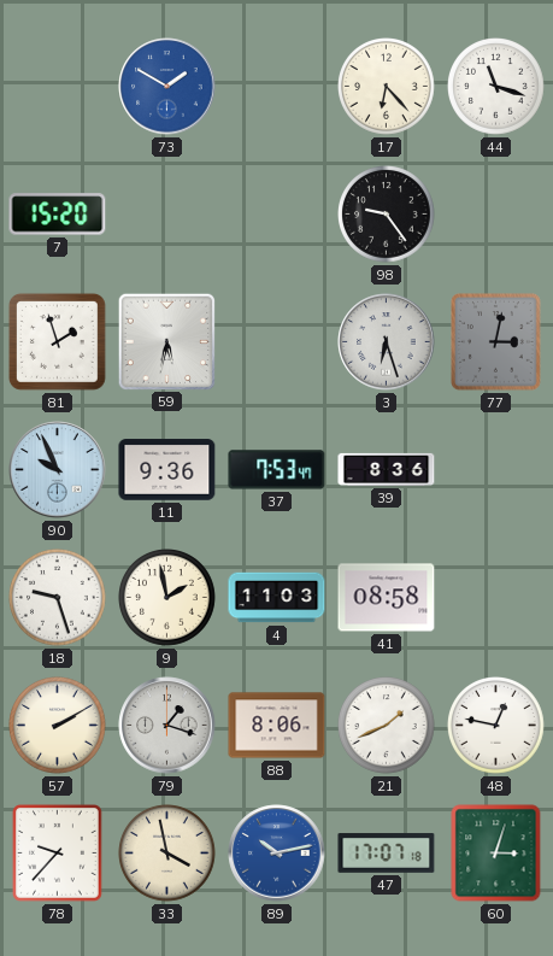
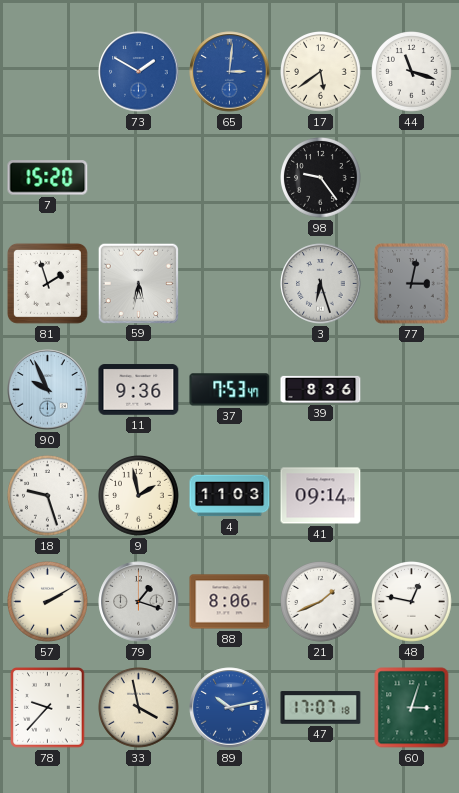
65: none -> 3:01
17: 6:23 -> 5:39
41: 08:58 -> 09:14
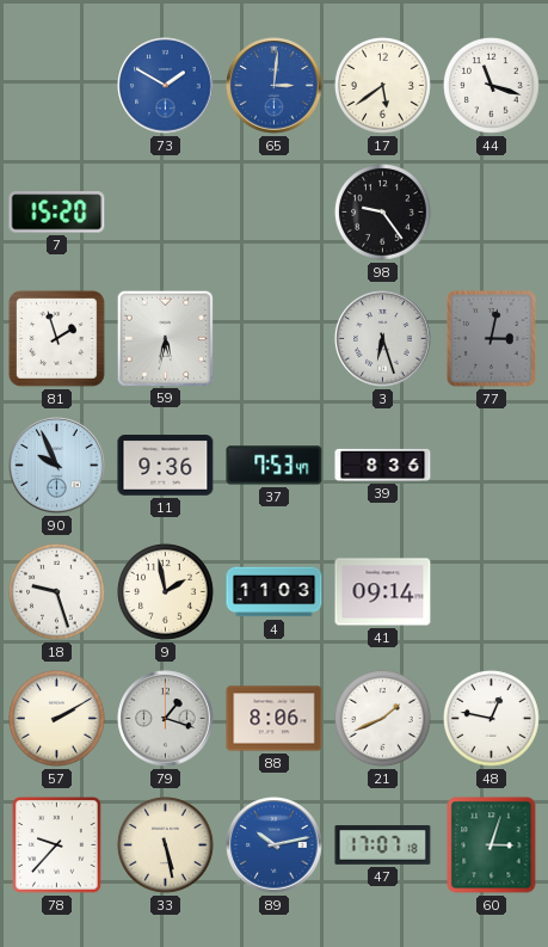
33: 3:58 -> 5:28
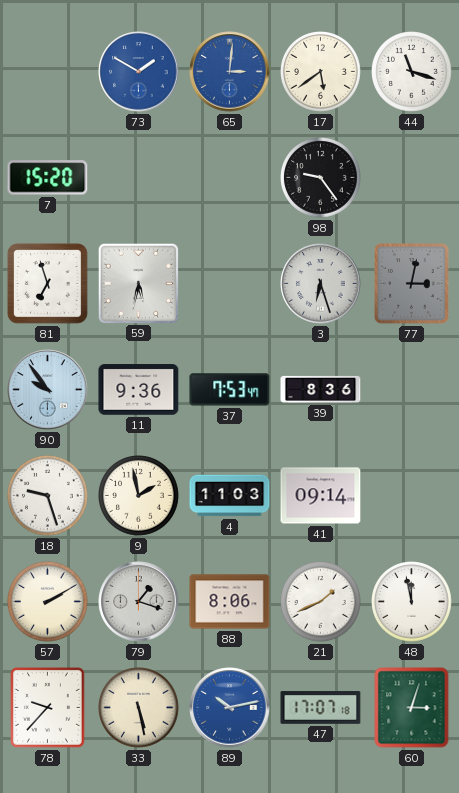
81: 1:57 -> 6:57
90: 9:56 -> 9:54
48: 12:47 -> 11:58
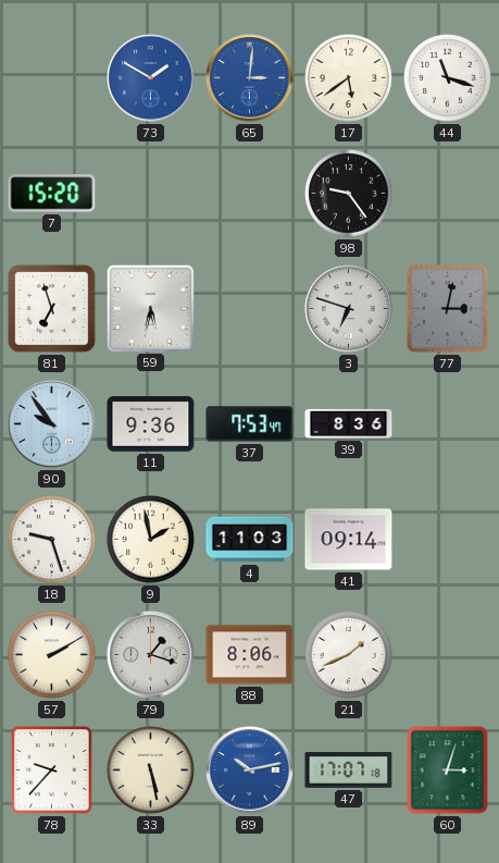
3: 6:27 -> 6:48
48: 11:58 -> none
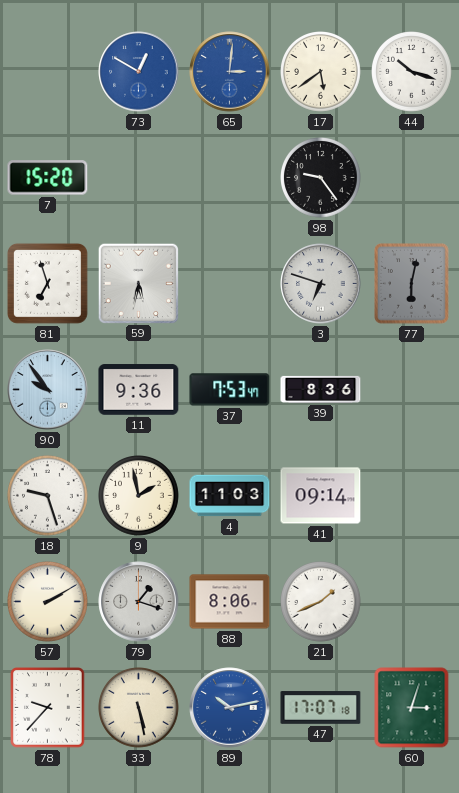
73: 1:50 -> 12:50
44: 11:18 -> 10:18
77: 3:02 -> 6:02
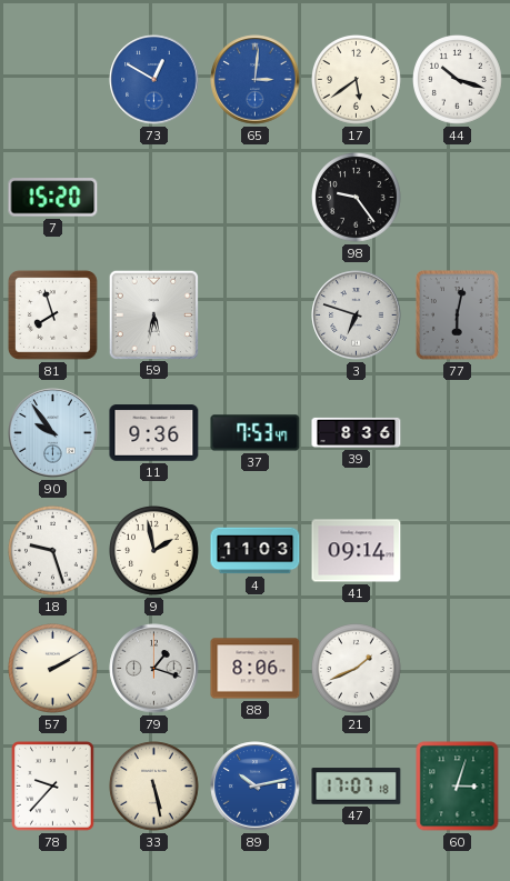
81: 6:57 -> 7:57
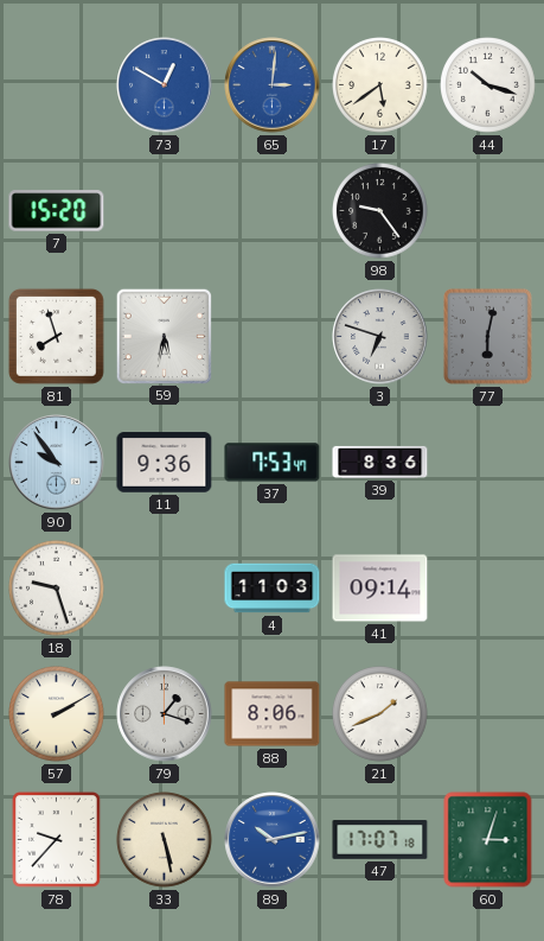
9: 1:58 -> none
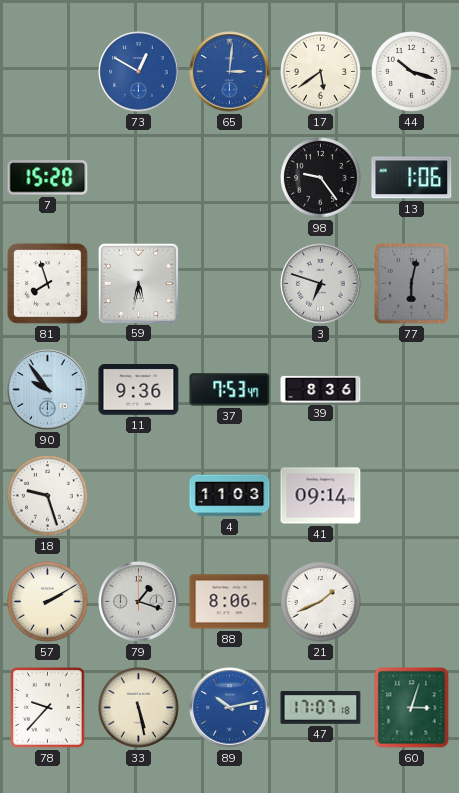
13: none -> 1:06
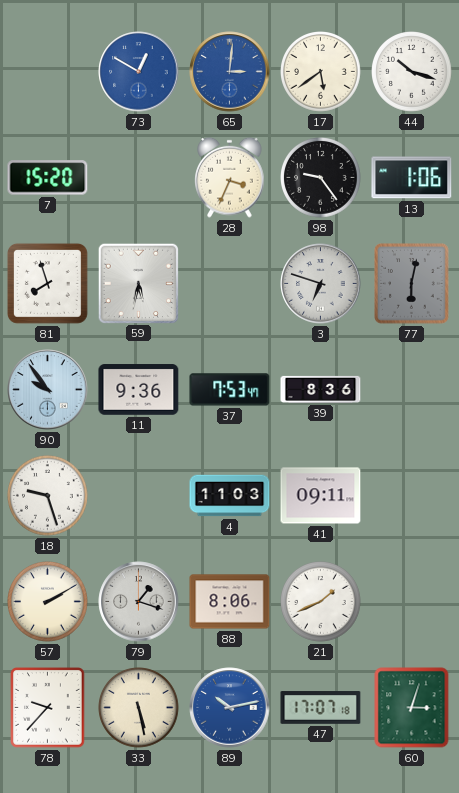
28: none -> 3:34
41: 09:14 -> 09:11
